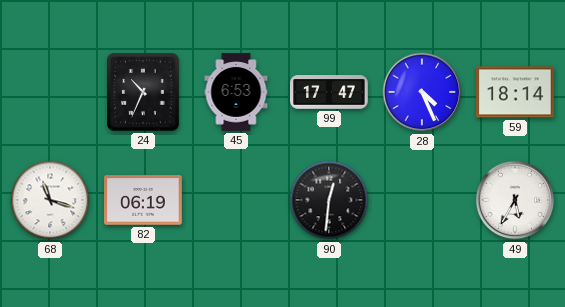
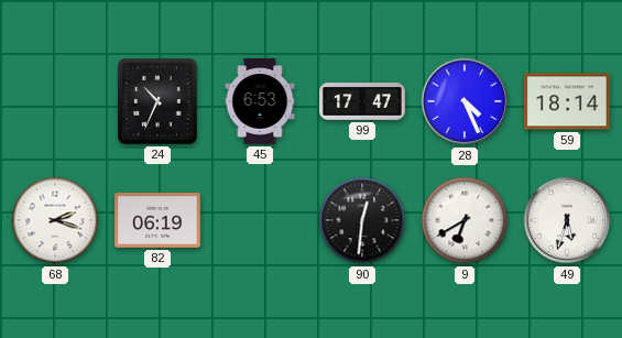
68: 11:18 -> 2:18
9: none -> 6:40
49: 5:35 -> 5:33
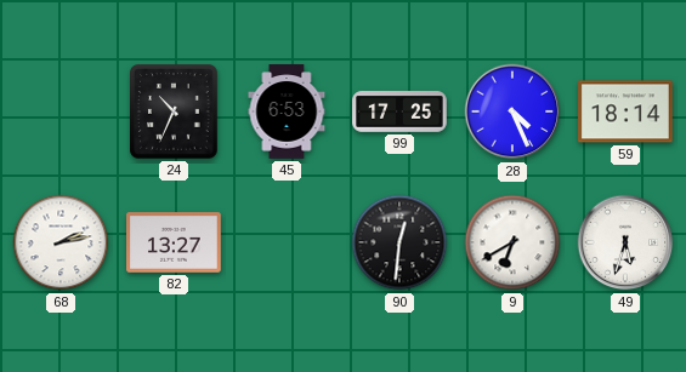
99: 17:47 -> 17:25
68: 2:18 -> 2:13
82: 06:19 -> 13:27
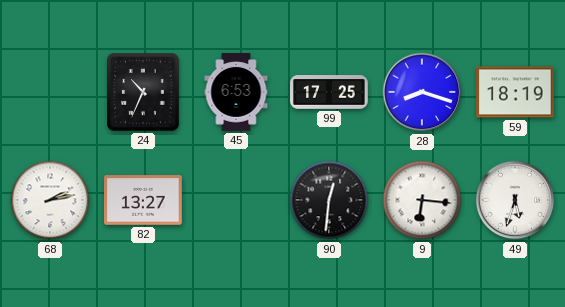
28: 4:26 -> 8:18
59: 18:14 -> 18:19
9: 6:40 -> 6:16
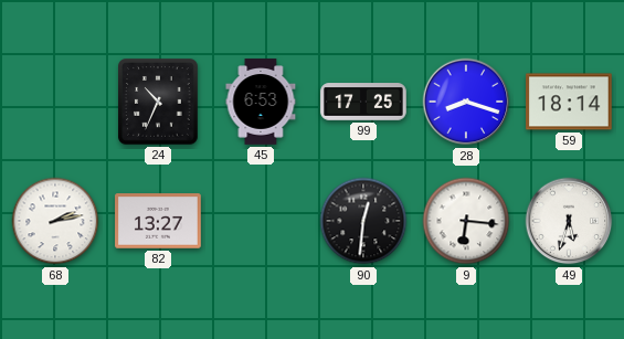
59: 18:19 -> 18:14
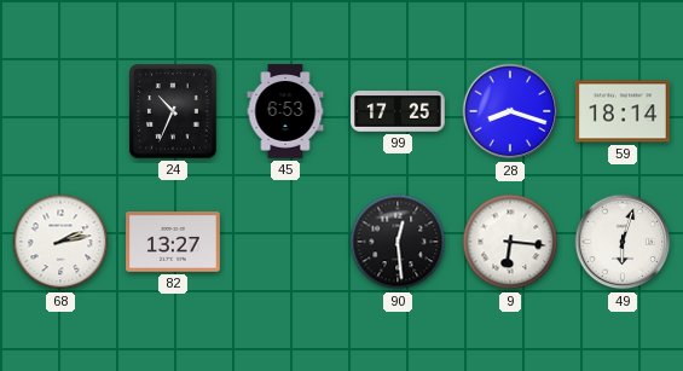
90: 12:31 -> 12:29
49: 5:33 -> 6:03
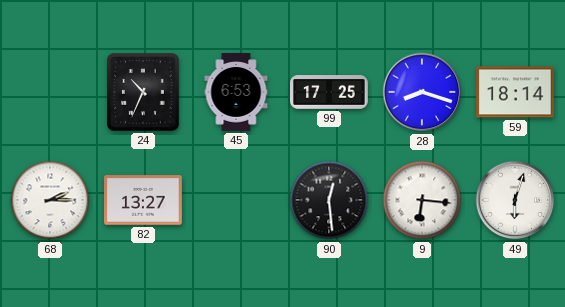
68: 2:13 -> 2:15
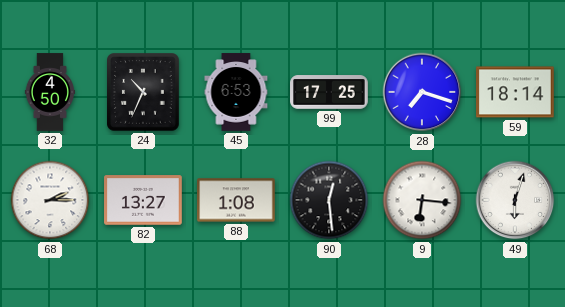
32: none -> 4:50
28: 8:18 -> 7:18
88: none -> 1:08
